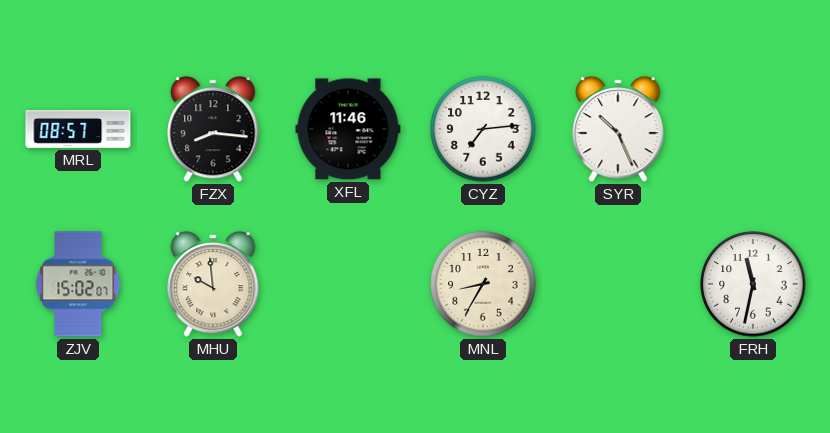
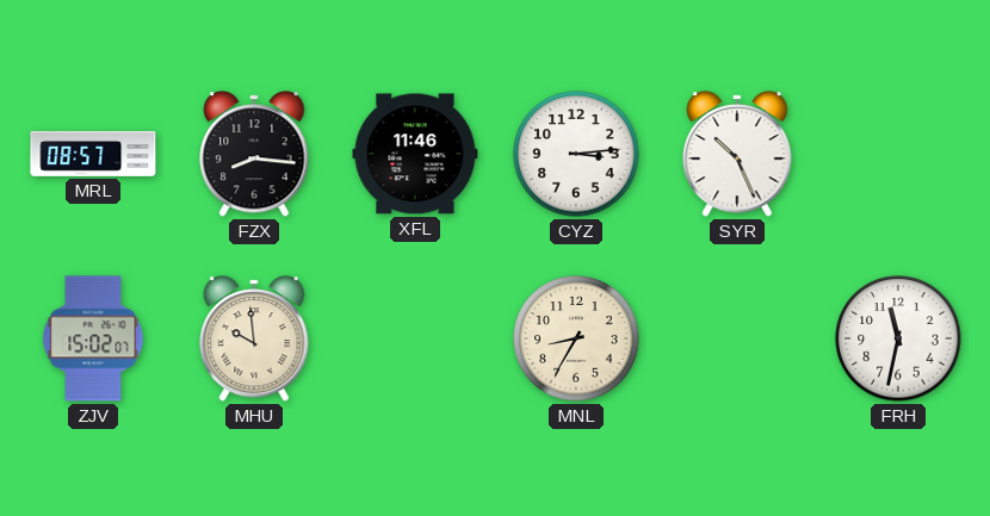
CYZ: 7:14 -> 3:14
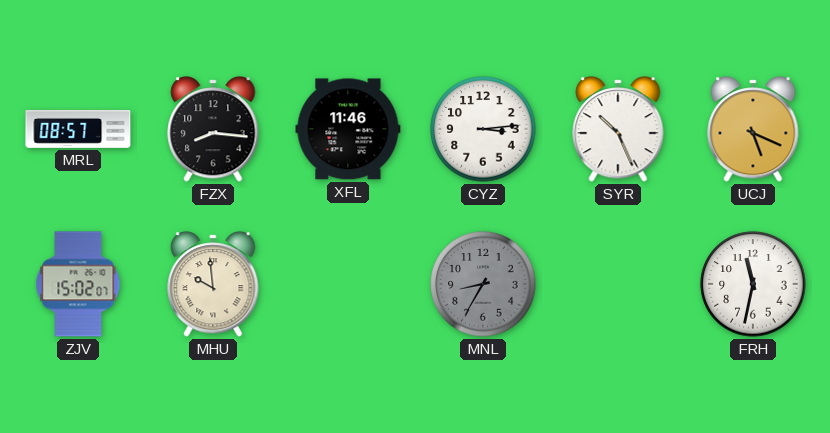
UCJ: none -> 5:19
MNL dial: cream -> grey
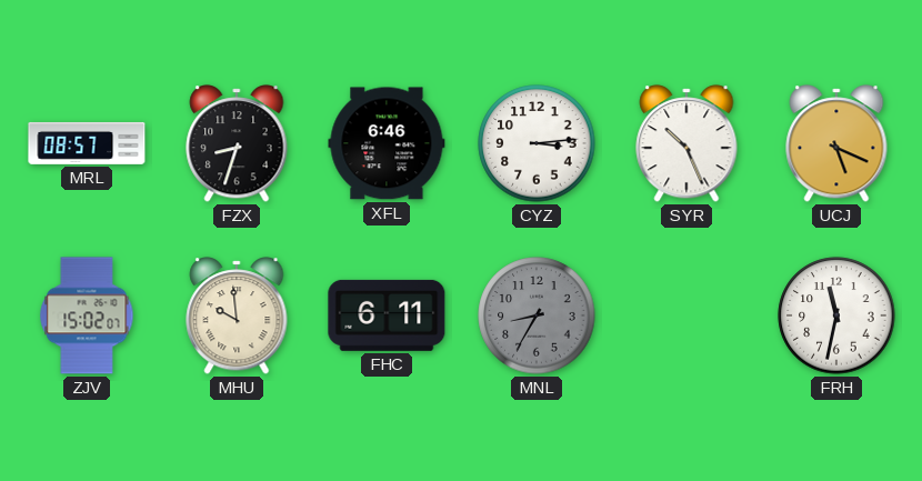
FZX: 8:16 -> 8:33
XFL: 11:46 -> 6:46
FHC: none -> 6:11
